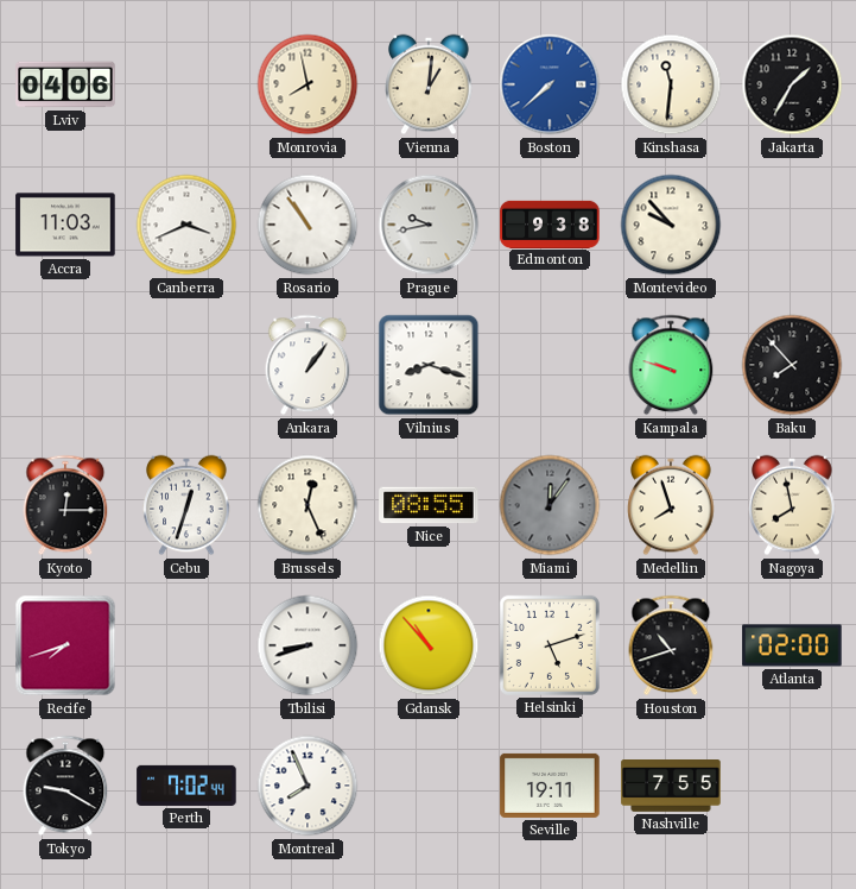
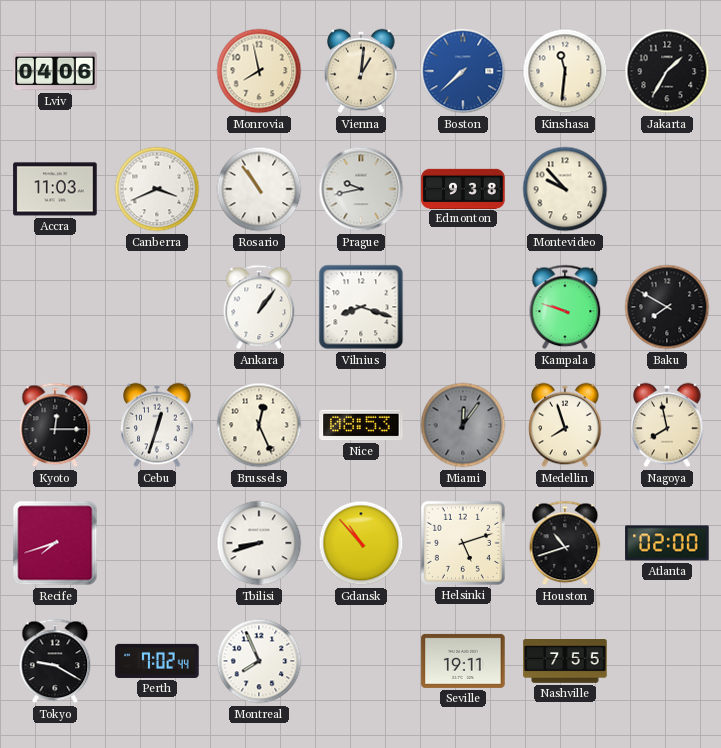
Baku: 7:53 -> 7:50
Nice: 08:55 -> 08:53
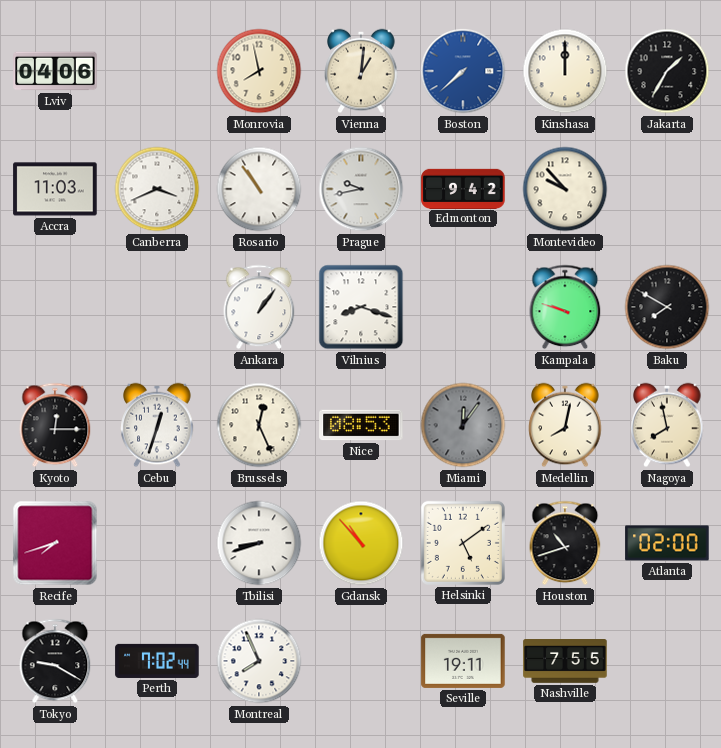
Kinshasa: 11:31 -> 12:00
Edmonton: 9:38 -> 9:42
Medellin: 7:57 -> 8:02
Helsinki: 5:12 -> 5:09
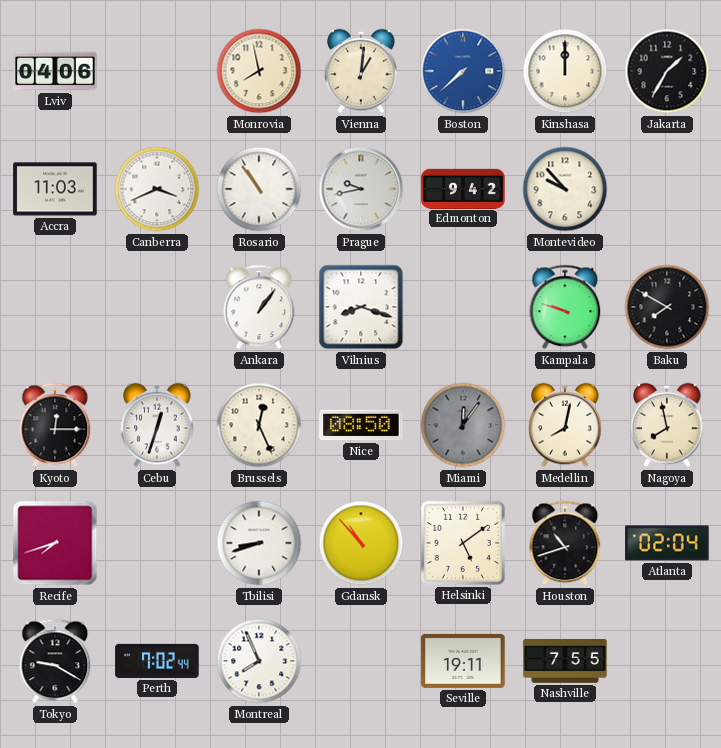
Nice: 08:53 -> 08:50
Atlanta: 02:00 -> 02:04
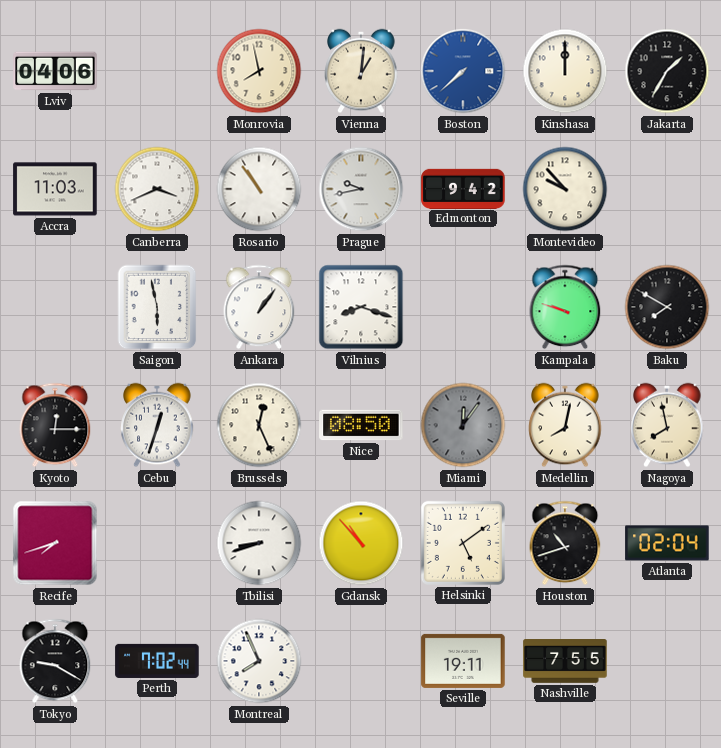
Saigon: none -> 5:58
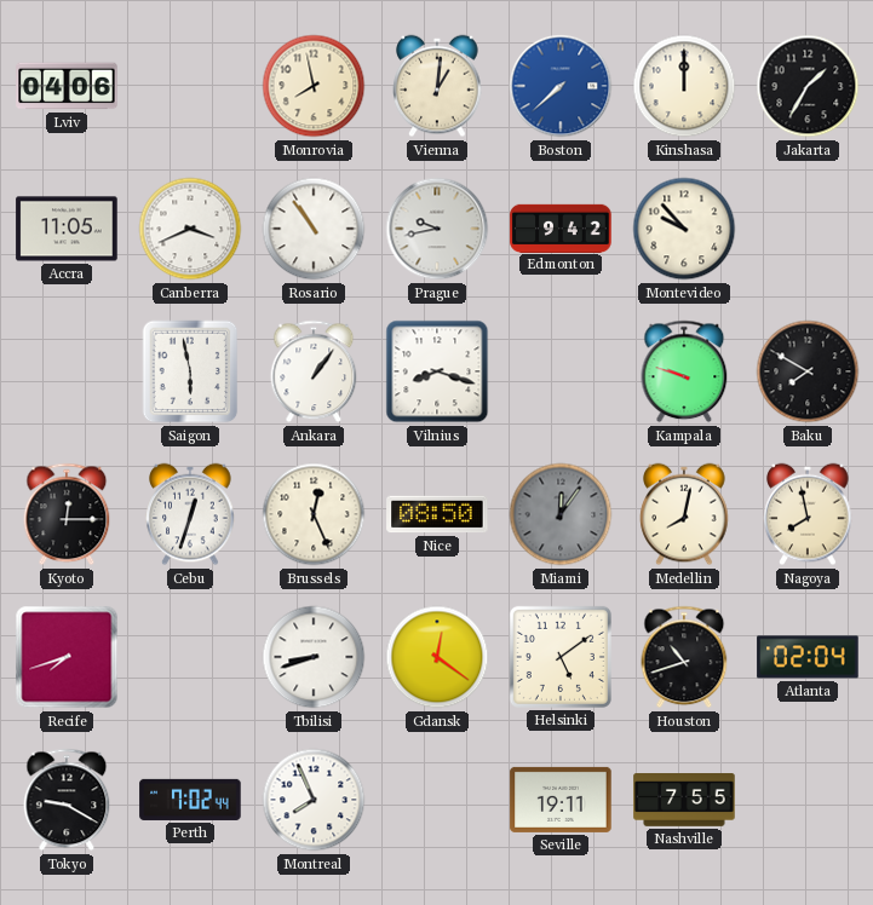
Accra: 11:03 -> 11:05
Gdansk: 10:53 -> 12:21
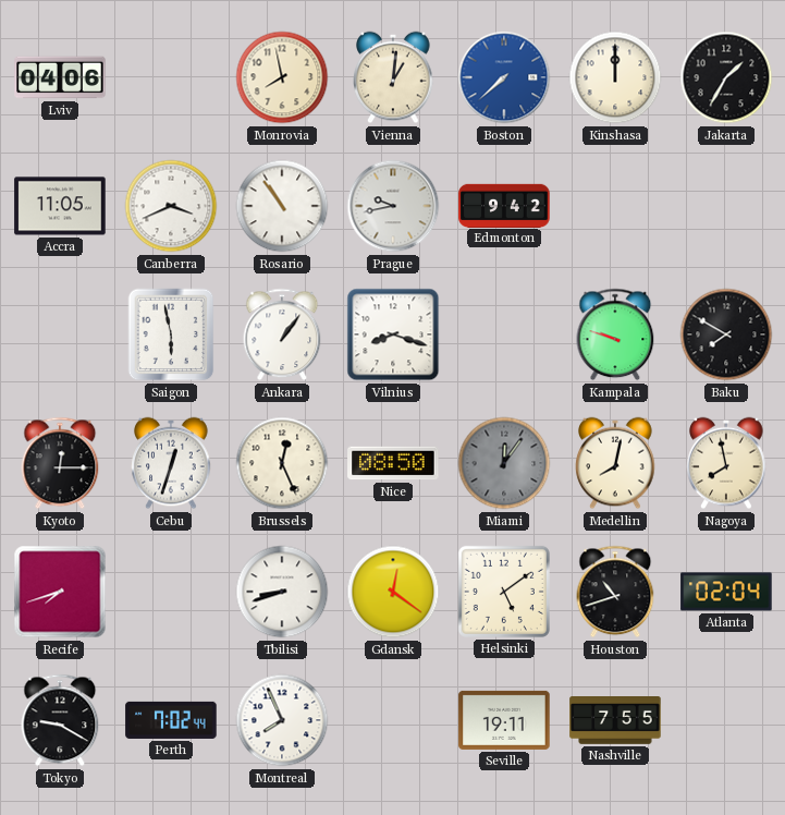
Montevideo: 9:53 -> none
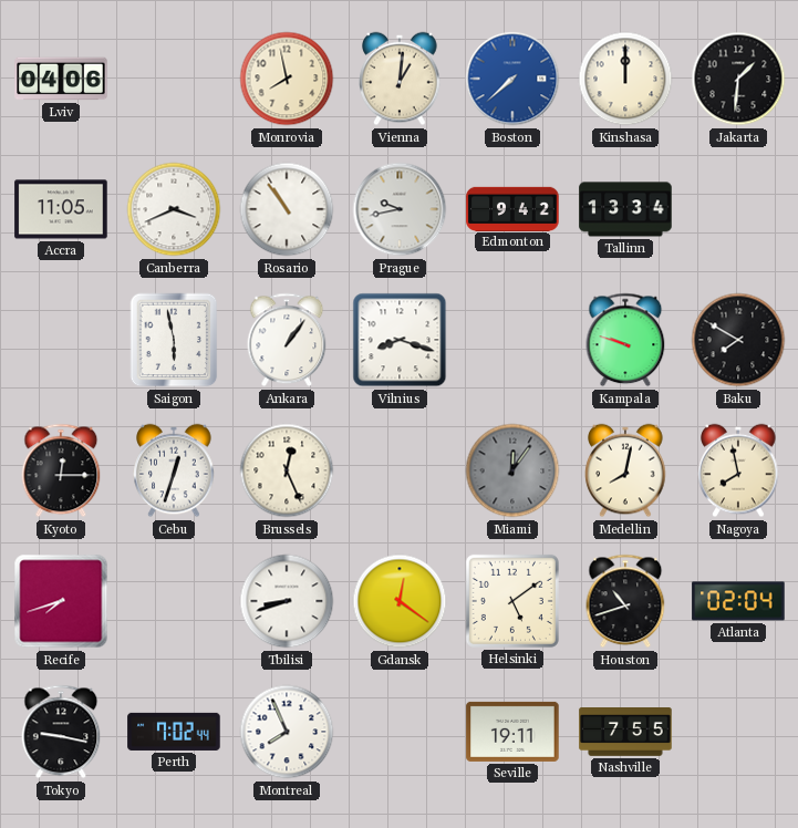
Jakarta: 1:35 -> 1:31
Tallinn: none -> 13:34
Nice: 08:50 -> none
Tokyo: 9:20 -> 9:17
